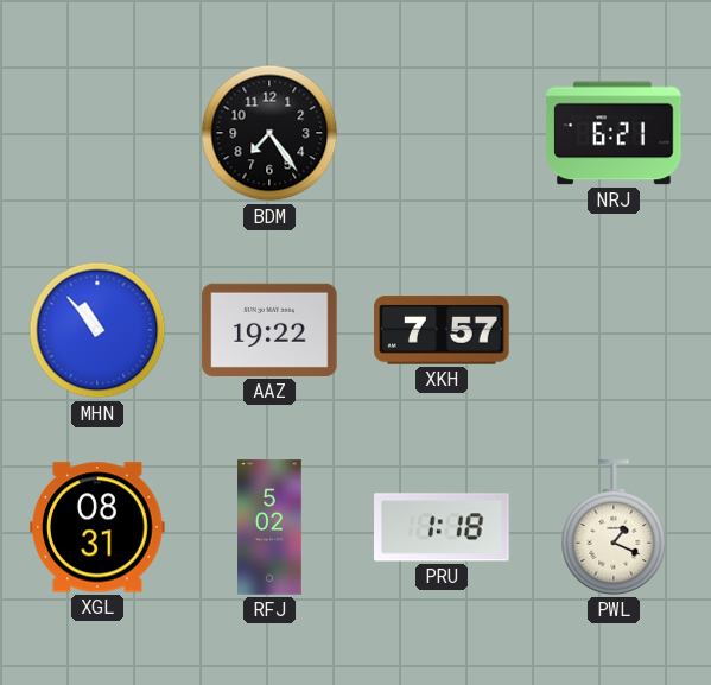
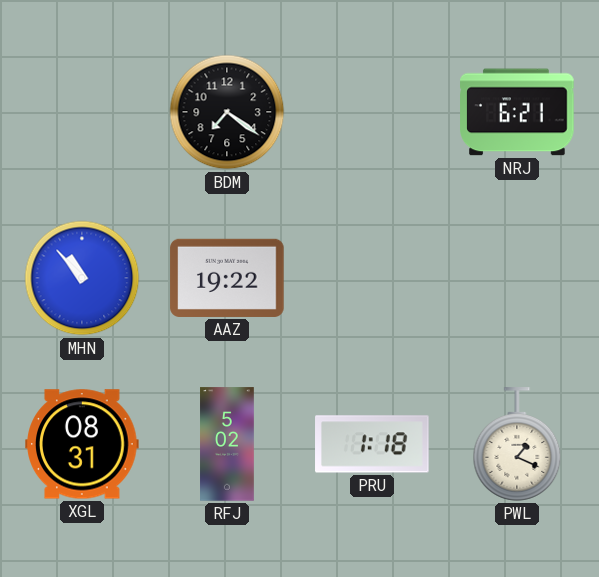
BDM: 7:24 -> 7:21
XKH: 7:57 -> none
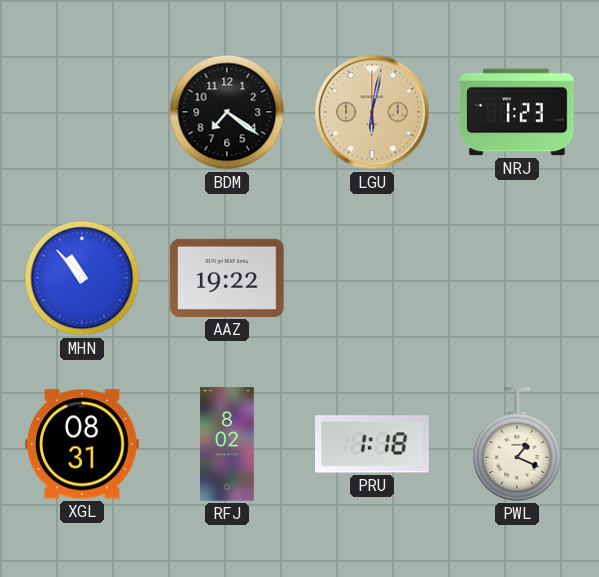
LGU: none -> 6:02
NRJ: 6:21 -> 1:23
RFJ: 5:02 -> 8:02
